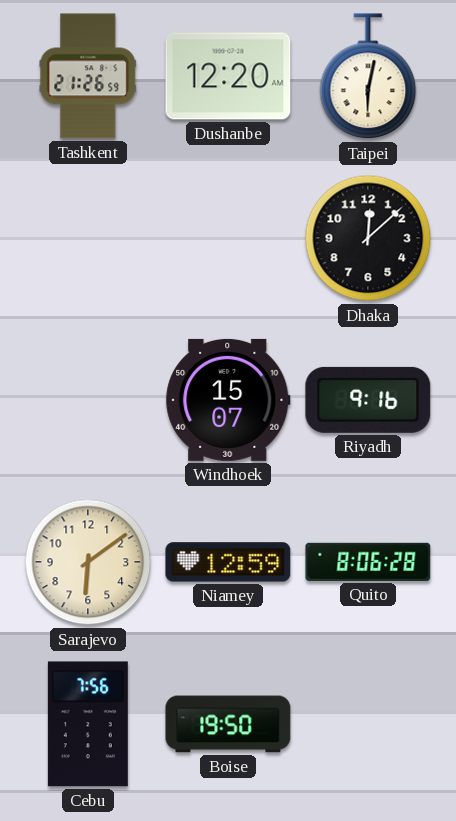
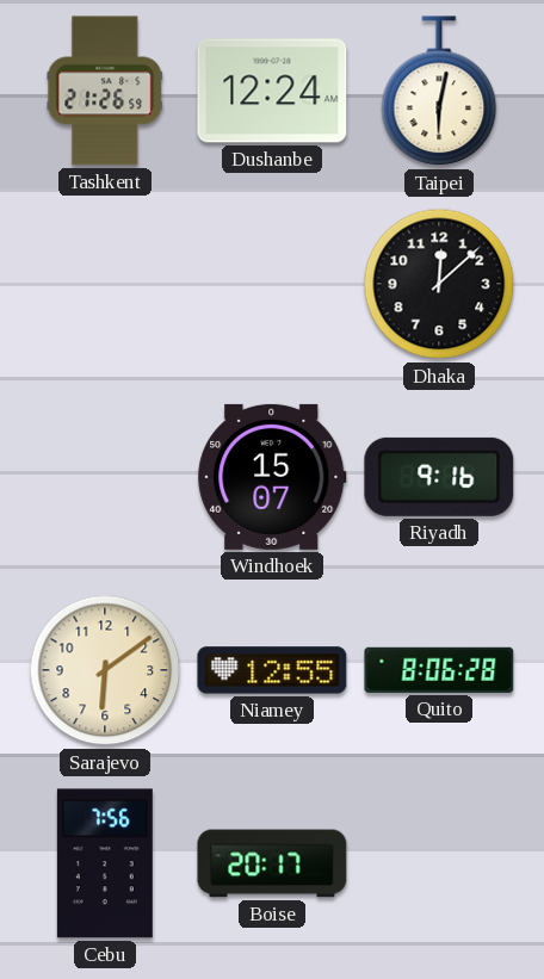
Dushanbe: 12:20 -> 12:24
Niamey: 12:59 -> 12:55
Boise: 19:50 -> 20:17
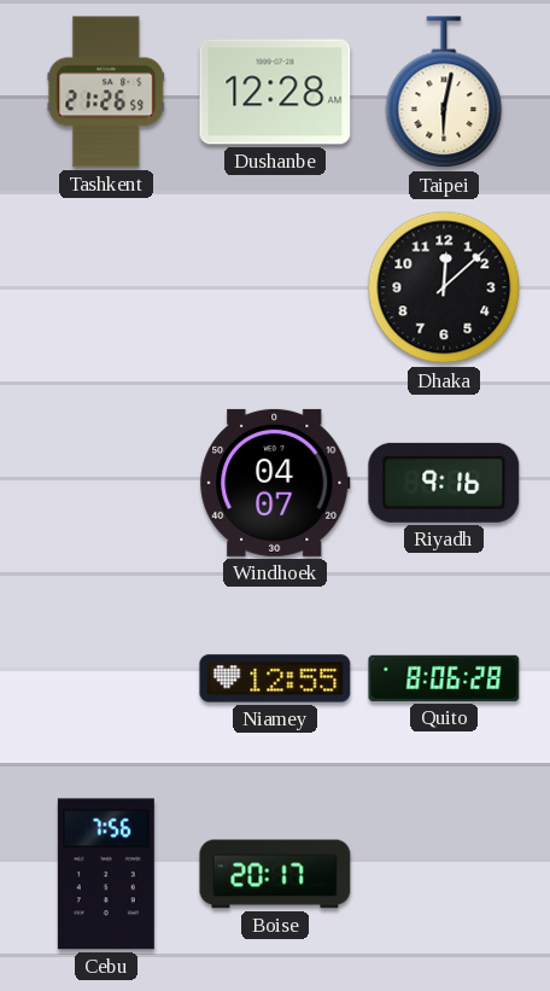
Dushanbe: 12:24 -> 12:28
Windhoek: 15:07 -> 04:07
Sarajevo: 6:09 -> none
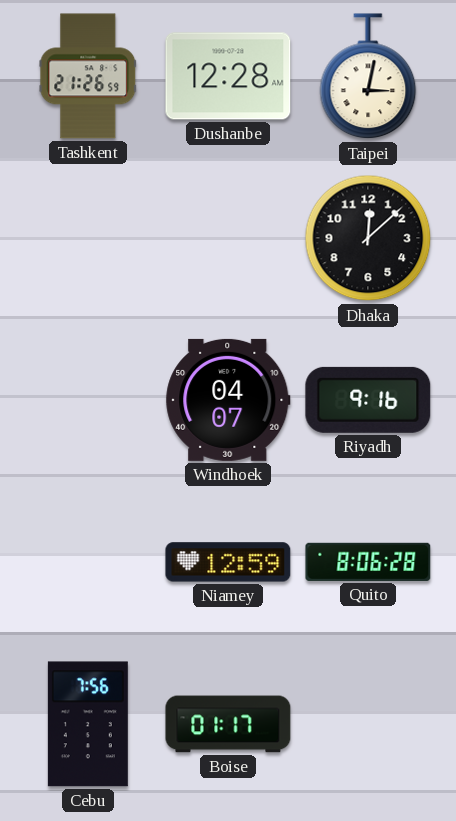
Taipei: 6:02 -> 3:02
Niamey: 12:55 -> 12:59
Boise: 20:17 -> 01:17
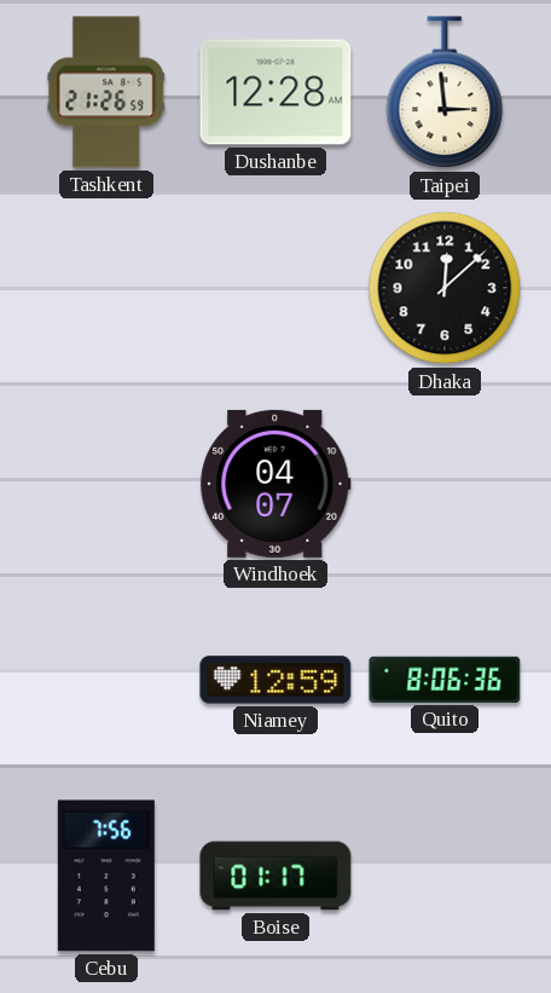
Taipei: 3:02 -> 2:59
Riyadh: 9:16 -> none
Quito: 8:06:28 -> 8:06:36
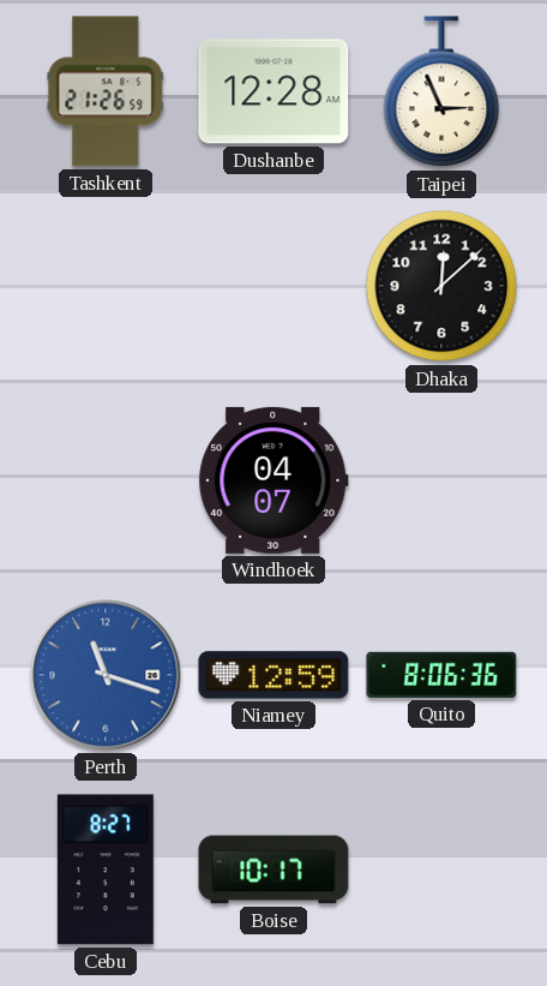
Taipei: 2:59 -> 2:56
Perth: none -> 11:18
Cebu: 7:56 -> 8:27
Boise: 01:17 -> 10:17
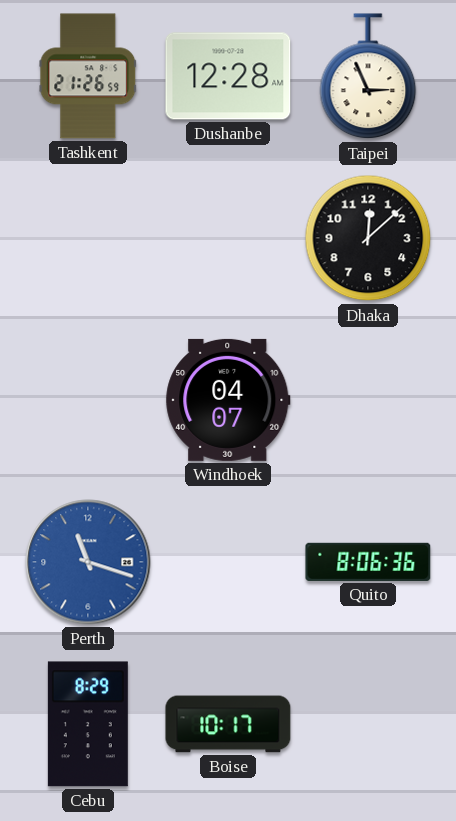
Niamey: 12:59 -> none
Cebu: 8:27 -> 8:29
